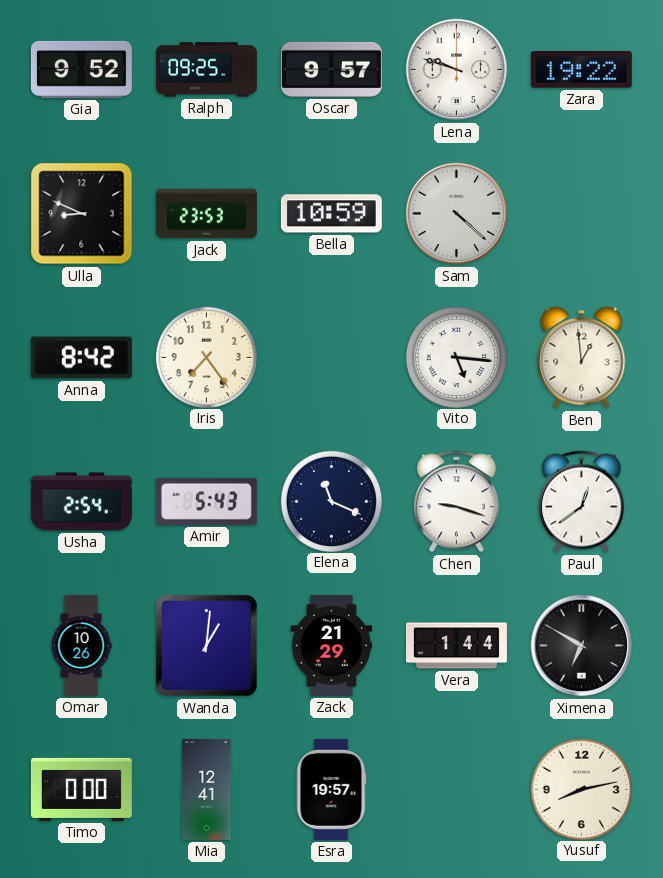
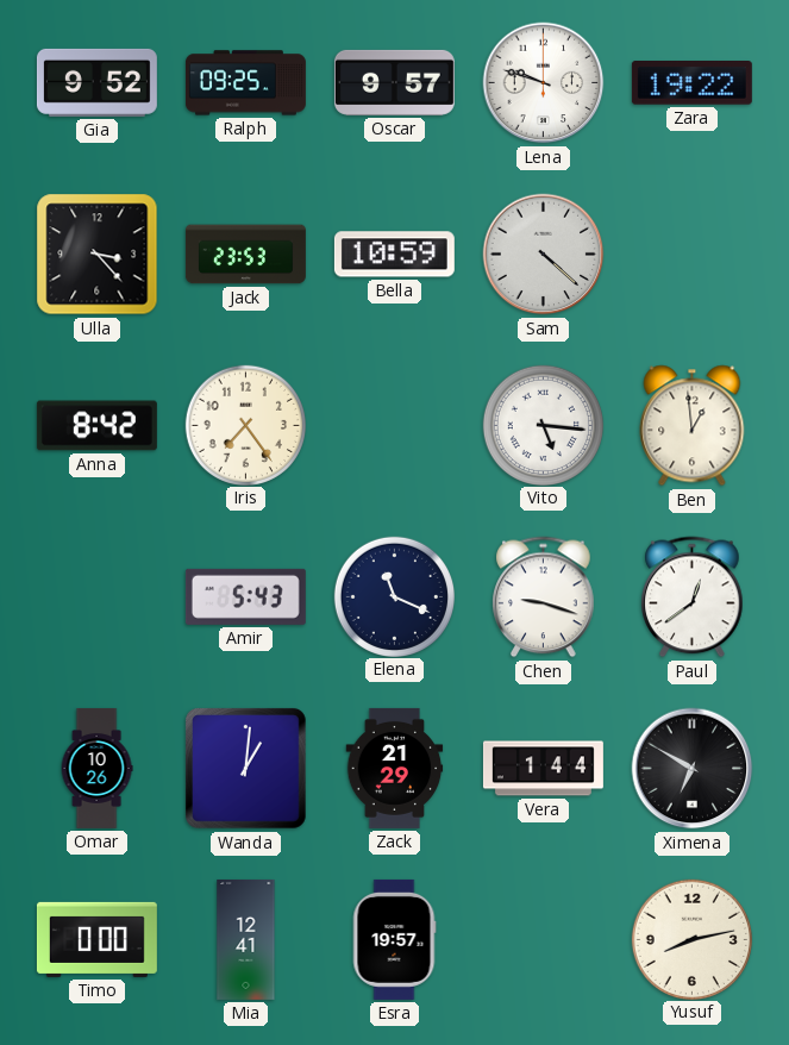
Ulla: 8:49 -> 3:23
Usha: 2:54 -> none
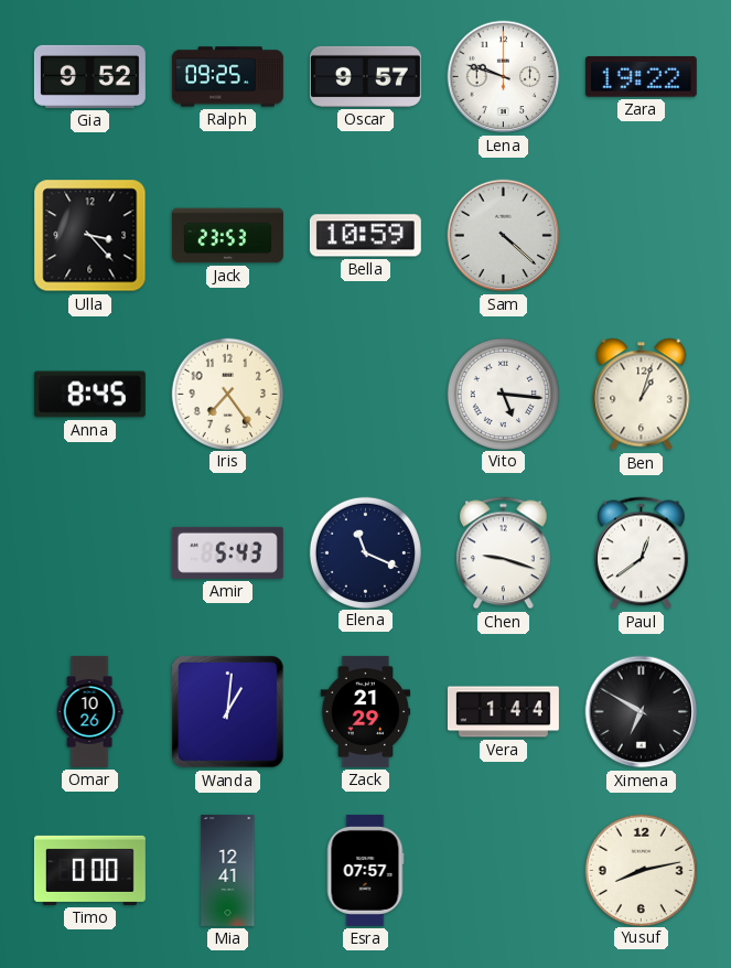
Anna: 8:42 -> 8:45
Ben: 12:59 -> 1:03
Esra: 19:57 -> 07:57
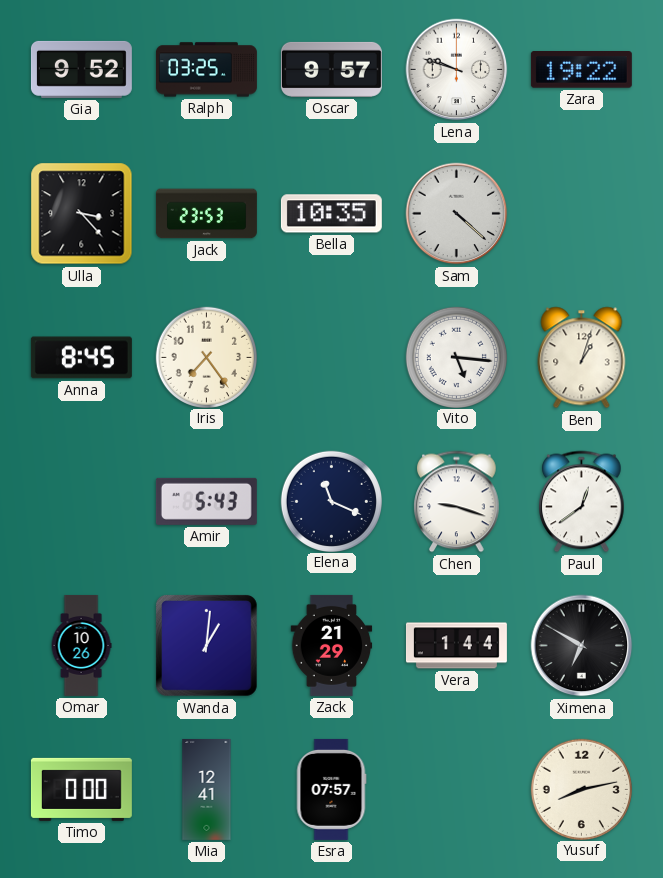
Ralph: 09:25 -> 03:25
Bella: 10:59 -> 10:35
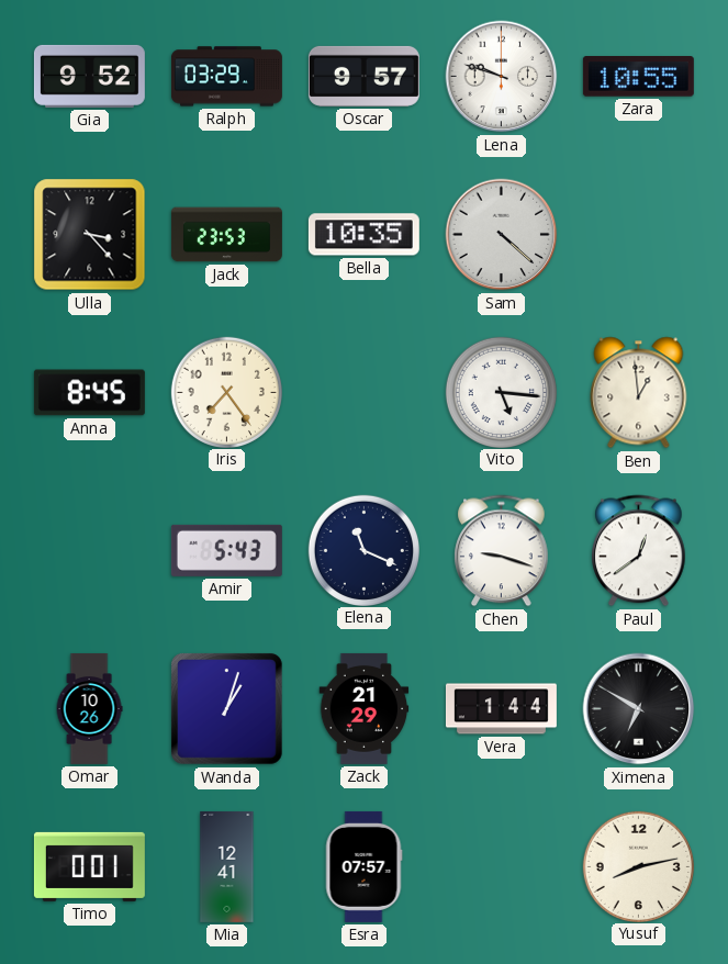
Ralph: 03:25 -> 03:29
Zara: 19:22 -> 10:55
Ben: 1:03 -> 12:59
Wanda: 1:01 -> 1:03
Timo: 0:00 -> 0:01
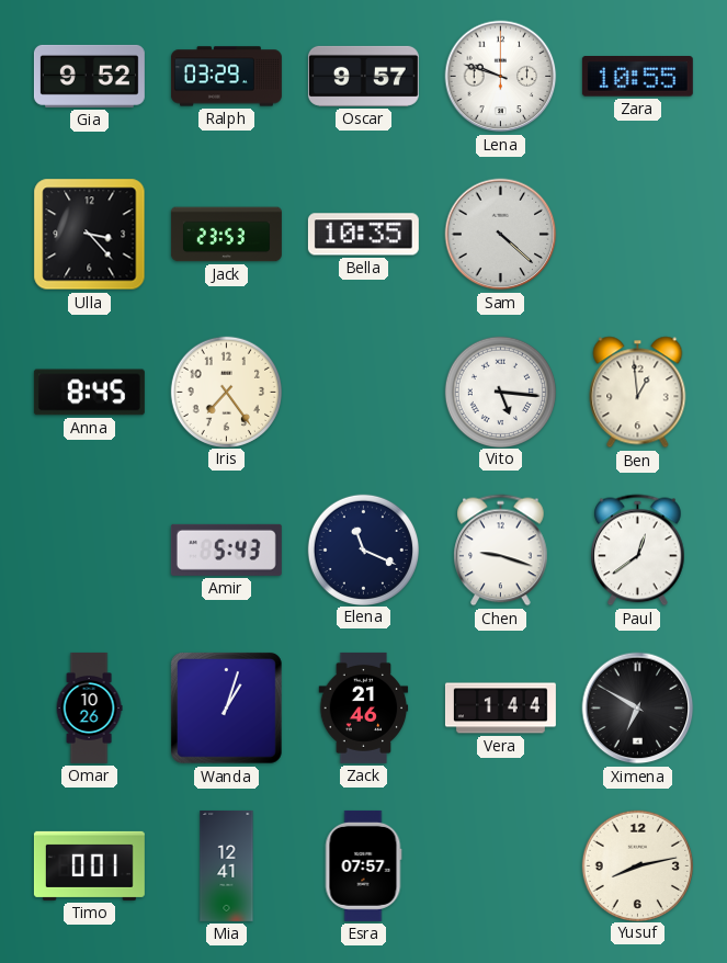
Zack: 21:29 -> 21:46
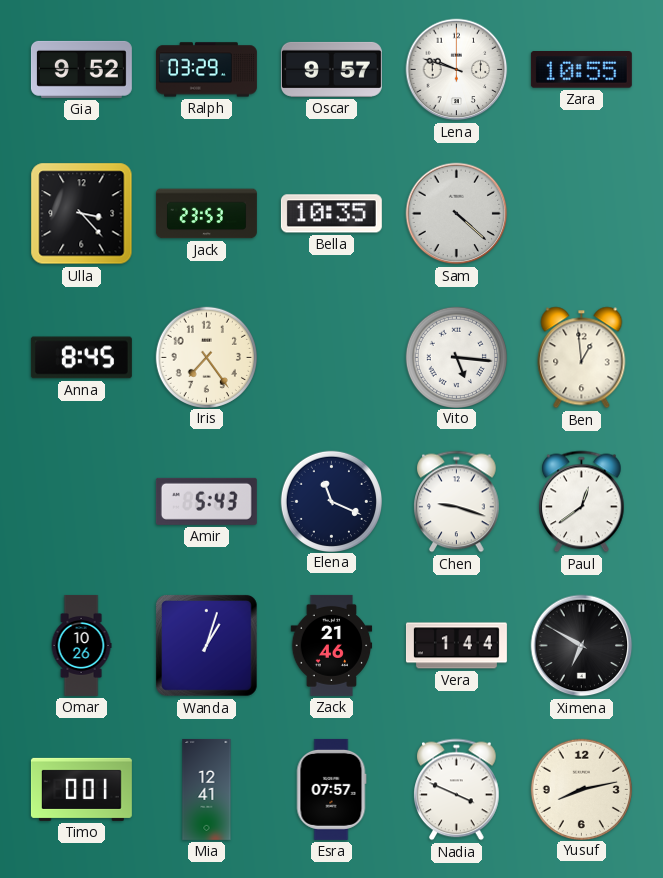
Nadia: none -> 3:49
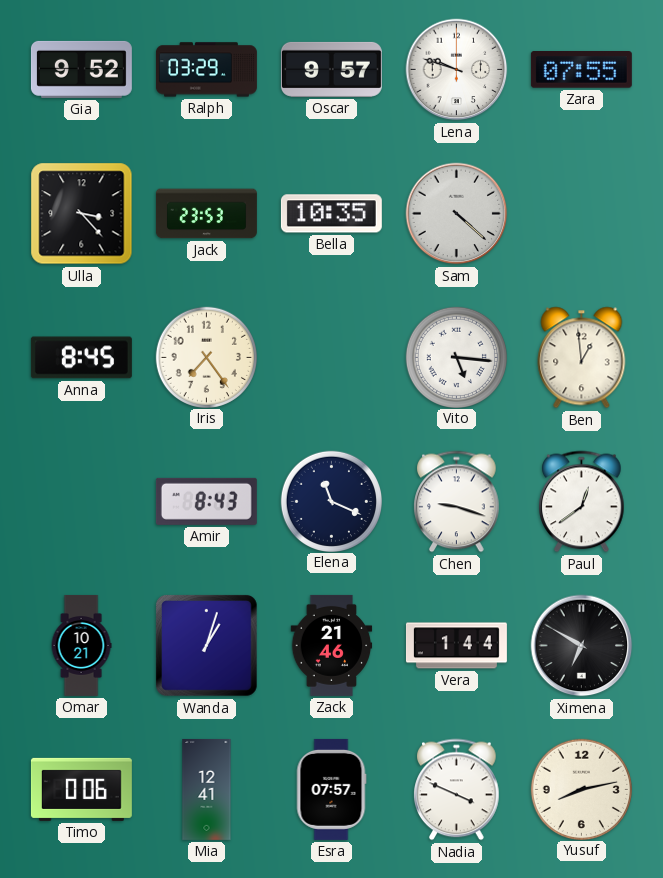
Zara: 10:55 -> 07:55
Amir: 5:43 -> 8:43
Omar: 10:26 -> 10:21
Timo: 0:01 -> 0:06
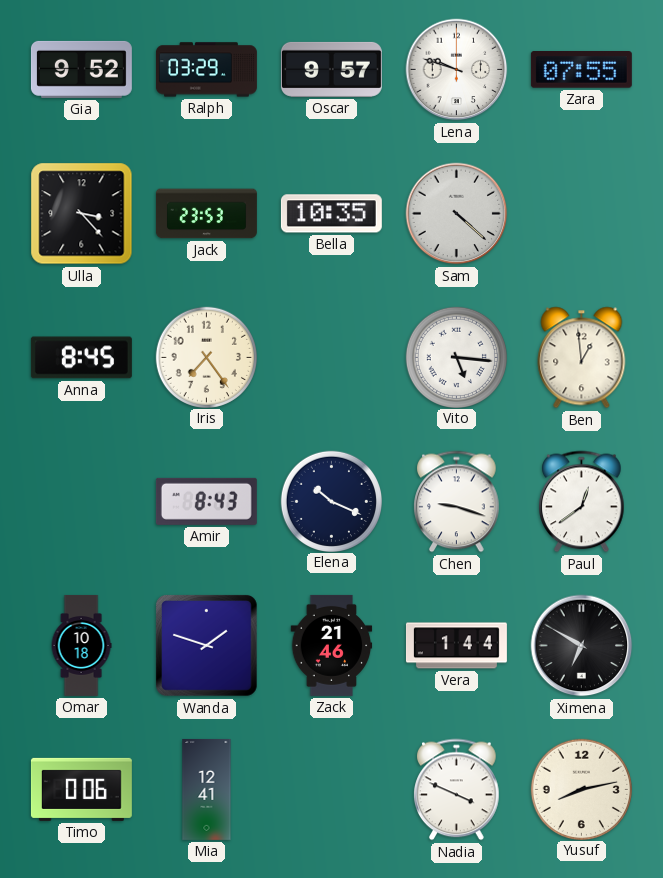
Elena: 11:19 -> 10:19
Omar: 10:21 -> 10:18
Wanda: 1:03 -> 1:48
Esra: 07:57 -> none
